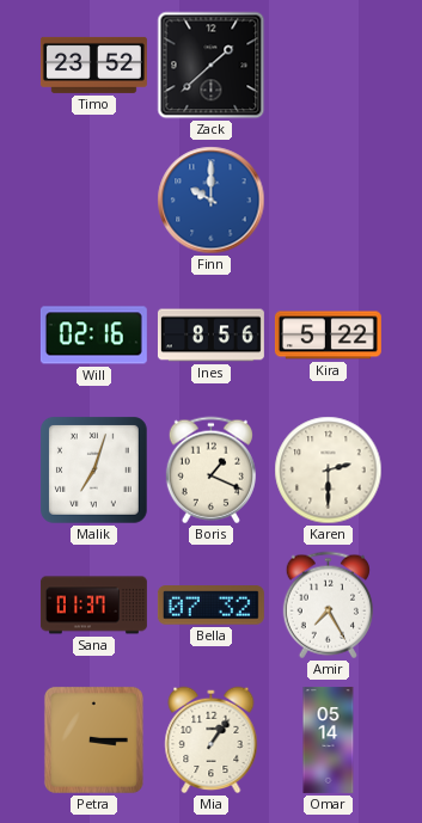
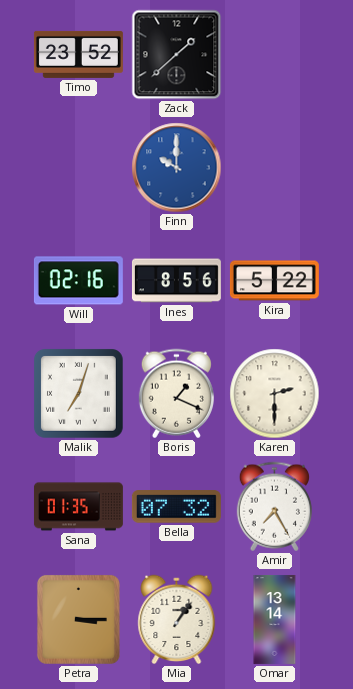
Sana: 01:37 -> 01:35
Omar: 05:14 -> 13:14
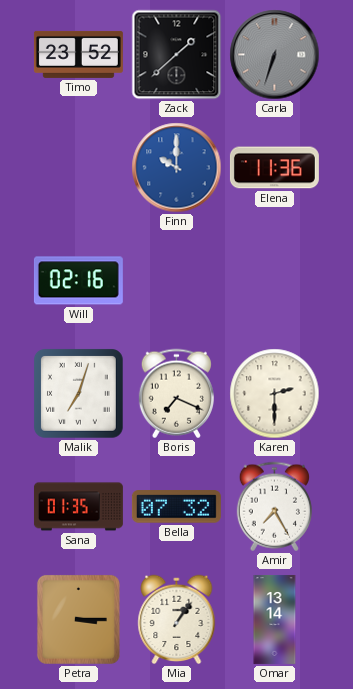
Carla: none -> 6:33
Elena: none -> 11:36
Ines: 8:56 -> none
Kira: 5:22 -> none
Boris: 1:19 -> 7:19
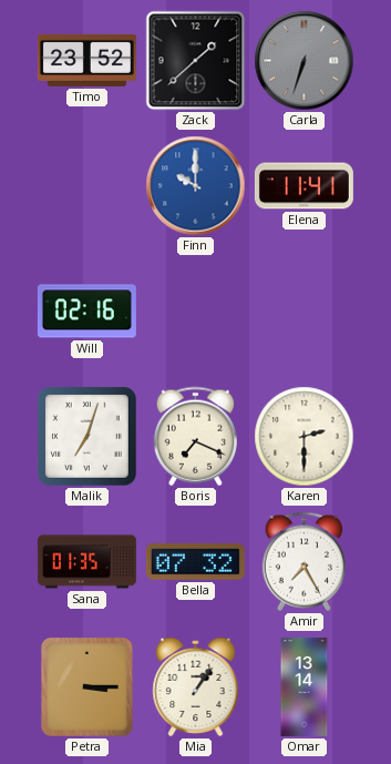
Elena: 11:36 -> 11:41
